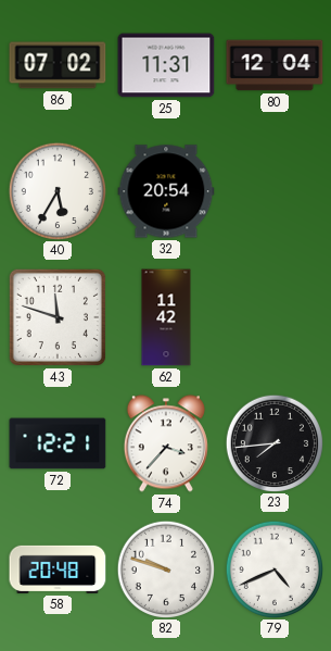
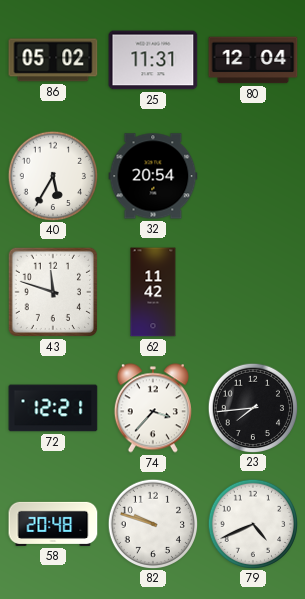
86: 07:02 -> 05:02
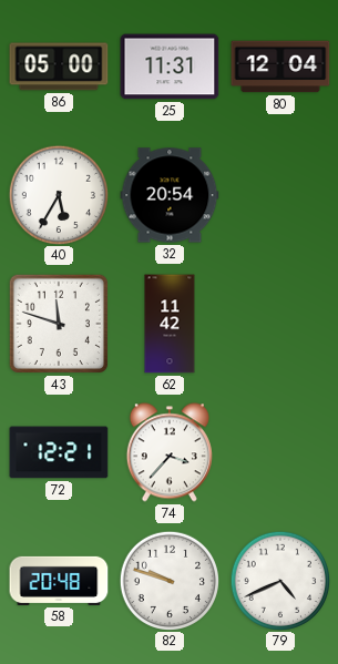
86: 05:02 -> 05:00
23: 7:44 -> none
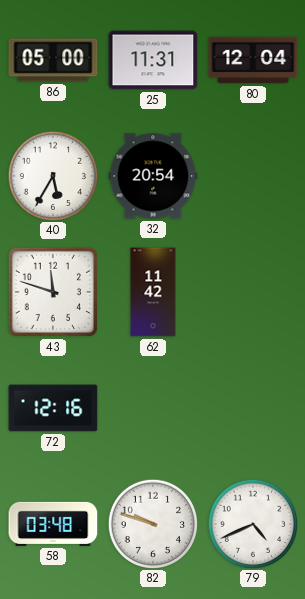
72: 12:21 -> 12:16
74: 3:37 -> none
58: 20:48 -> 03:48
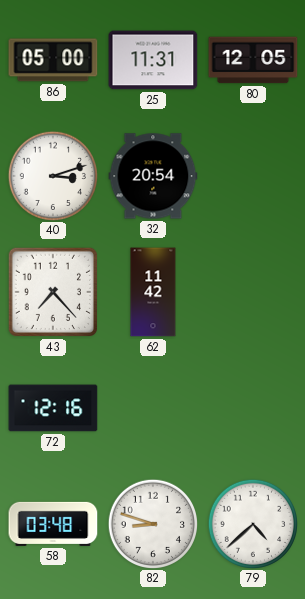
80: 12:04 -> 12:05
40: 5:35 -> 3:12
43: 11:48 -> 7:23
82: 9:48 -> 8:48
79: 4:41 -> 4:38
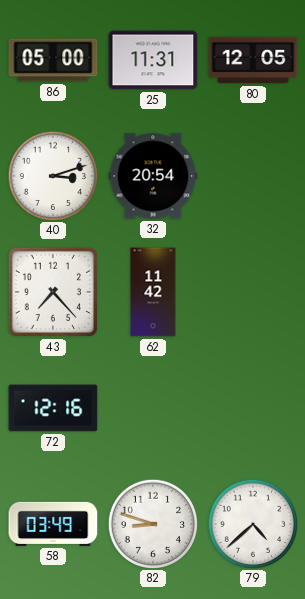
58: 03:48 -> 03:49
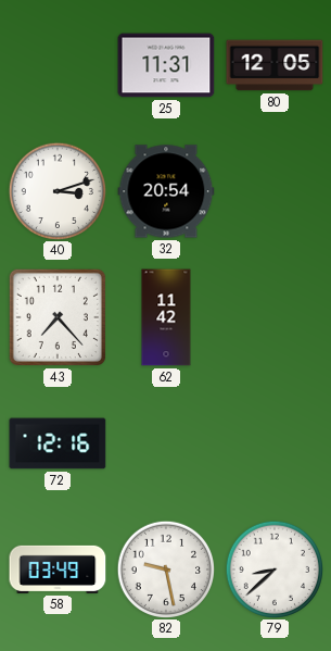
86: 05:00 -> none
82: 8:48 -> 9:28
79: 4:38 -> 8:38
